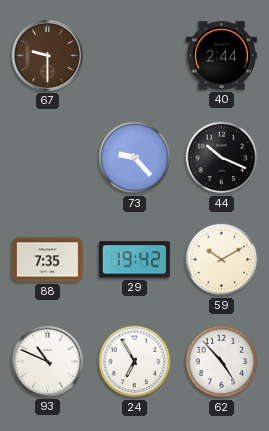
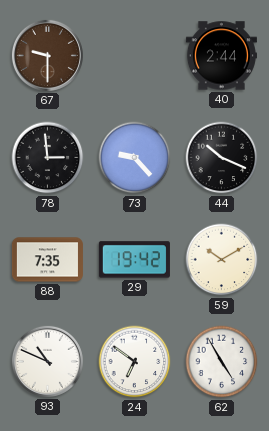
78: none -> 2:59
24: 6:55 -> 6:51
62: 4:53 -> 4:55
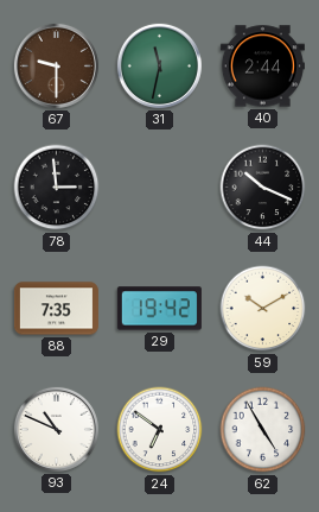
31: none -> 11:32
73: 9:23 -> none
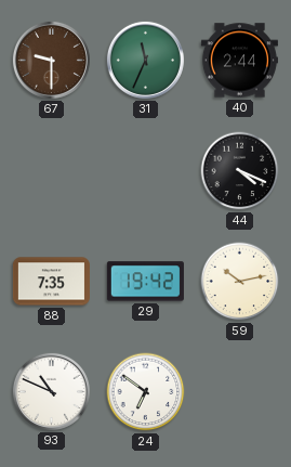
31: 11:32 -> 11:34
78: 2:59 -> none
44: 10:19 -> 4:19
59: 10:10 -> 10:13
62: 4:55 -> none
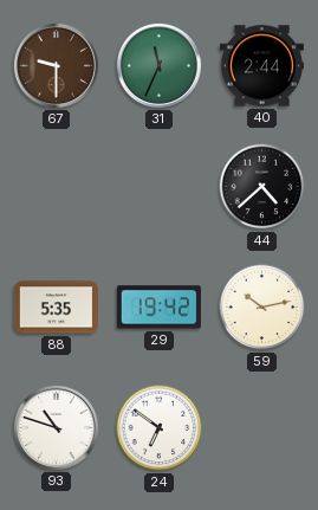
44: 4:19 -> 4:38
88: 7:35 -> 5:35
93: 10:49 -> 10:48
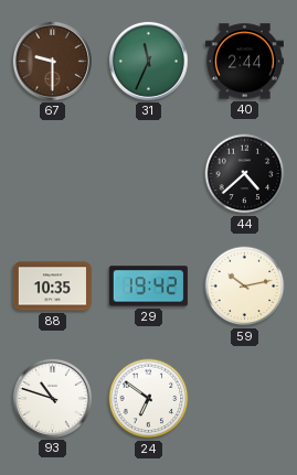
88: 5:35 -> 10:35
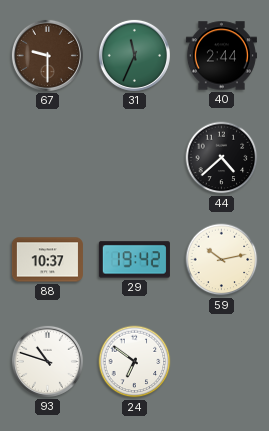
88: 10:35 -> 10:37
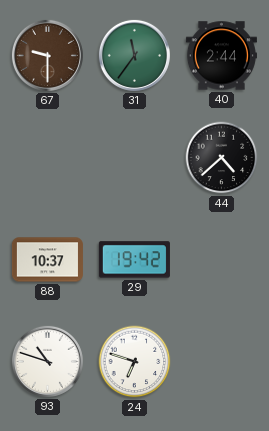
31: 11:34 -> 11:36
59: 10:13 -> none
24: 6:51 -> 6:48
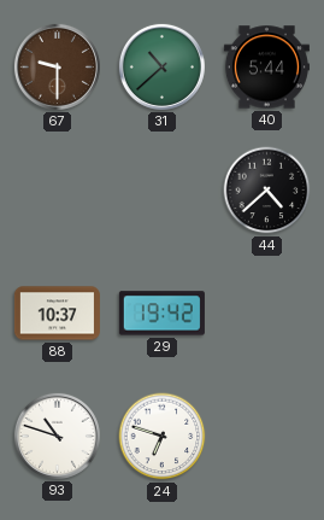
31: 11:36 -> 10:38
40: 2:44 -> 5:44
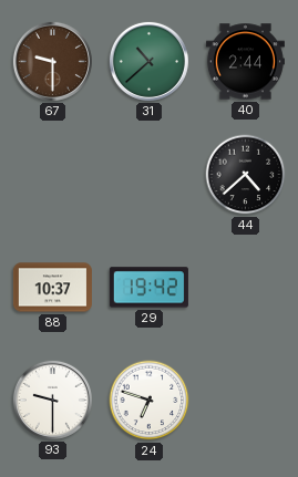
40: 5:44 -> 2:44
93: 10:48 -> 9:30
